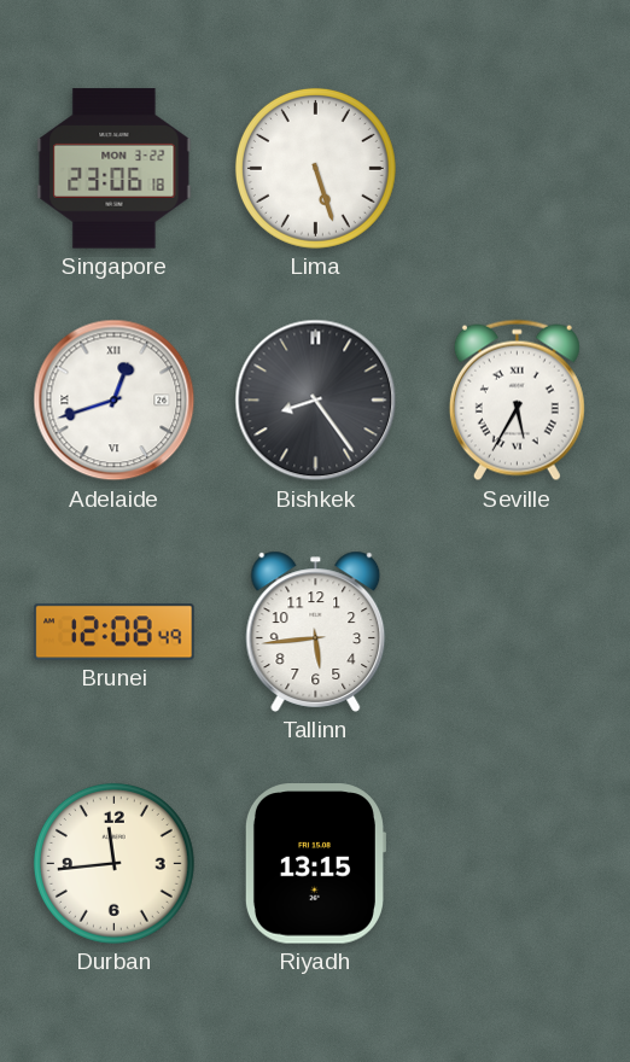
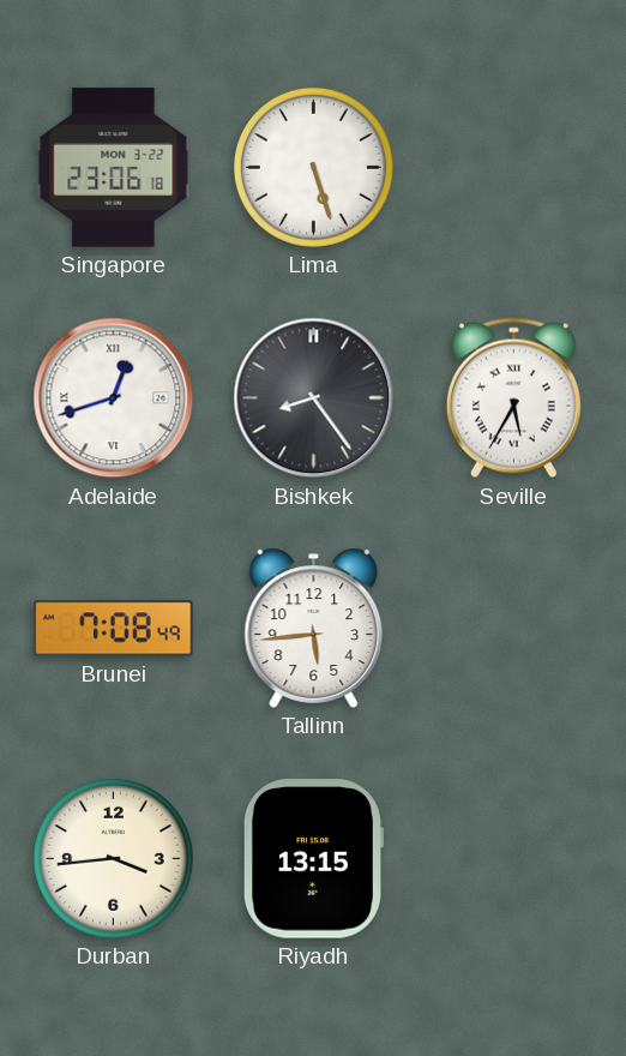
Brunei: 12:08 -> 7:08
Durban: 11:44 -> 3:44
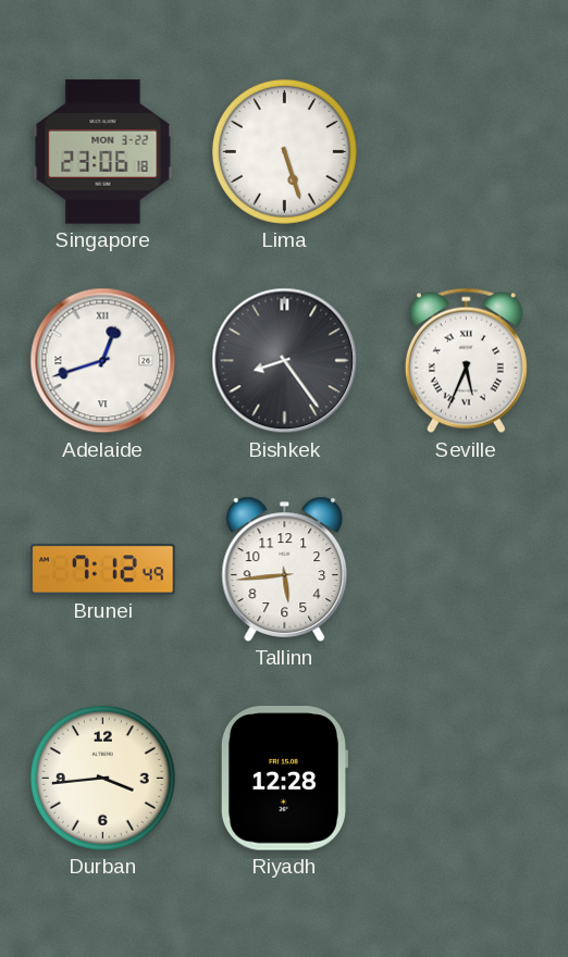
Seville: 5:35 -> 5:34
Brunei: 7:08 -> 7:12
Riyadh: 13:15 -> 12:28
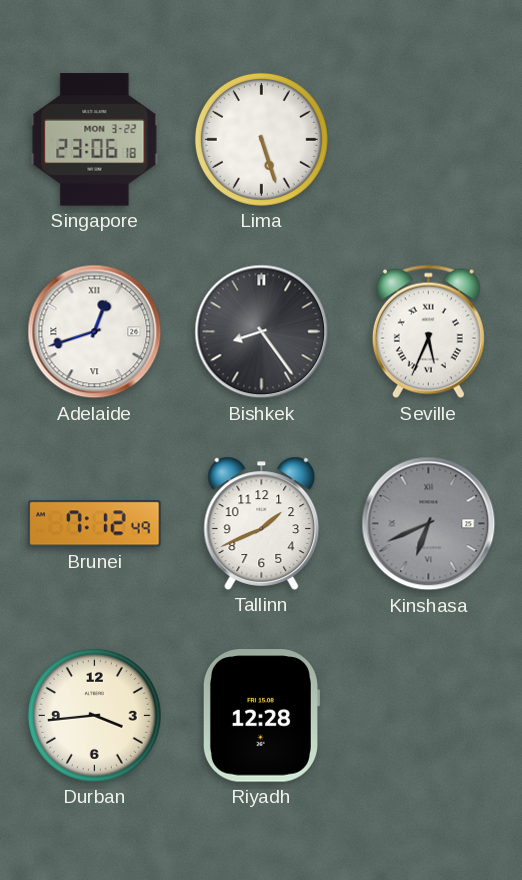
Tallinn: 5:44 -> 1:41
Kinshasa: none -> 6:41
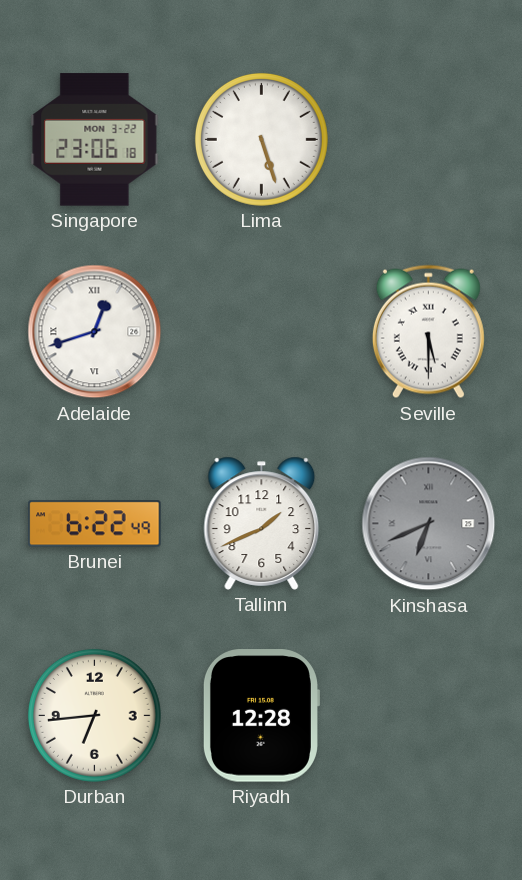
Bishkek: 8:24 -> none
Seville: 5:34 -> 5:30
Brunei: 7:12 -> 6:22
Durban: 3:44 -> 6:44
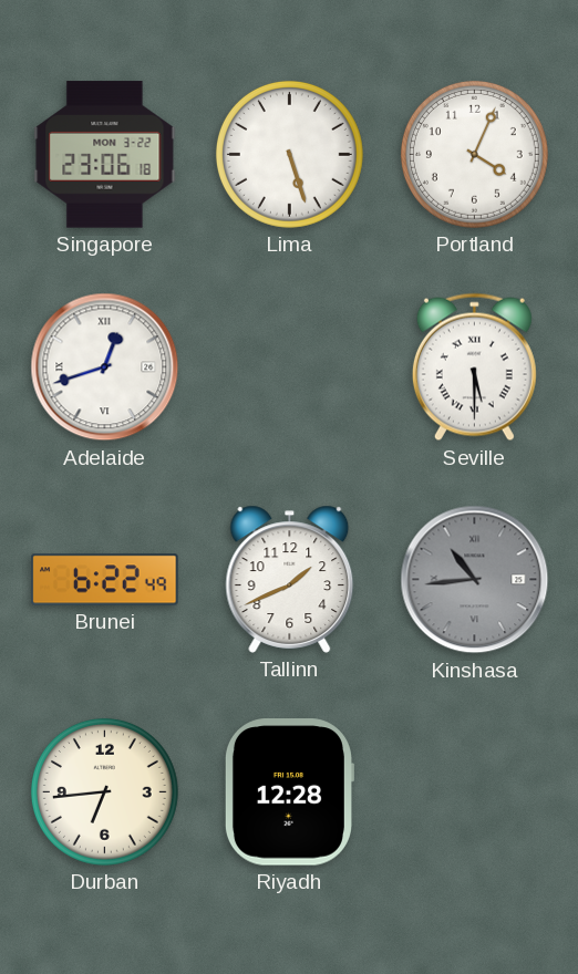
Portland: none -> 4:04
Kinshasa: 6:41 -> 10:44
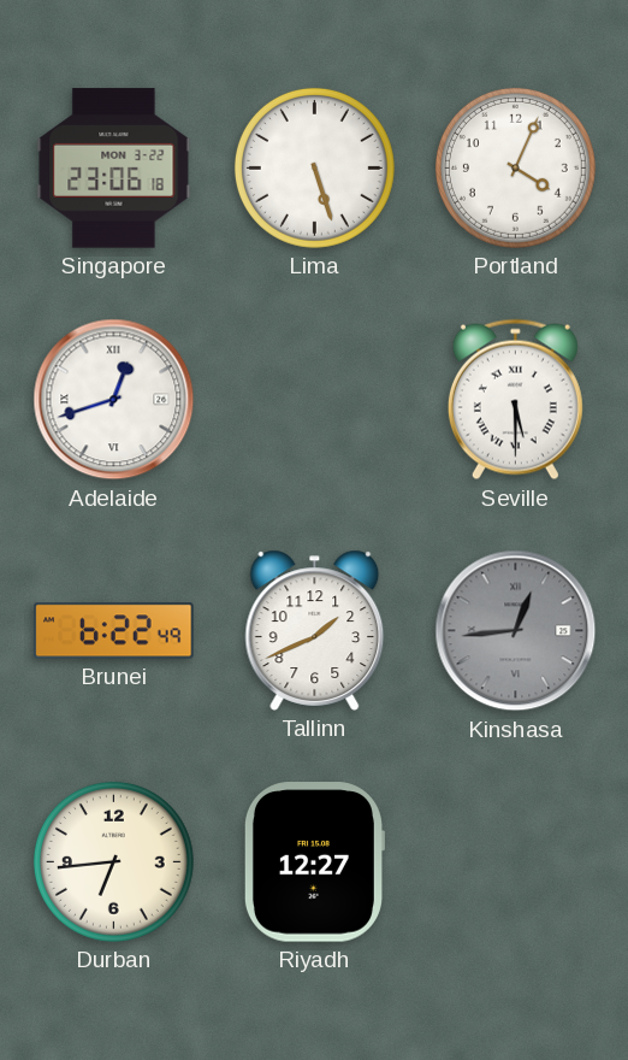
Kinshasa: 10:44 -> 12:44
Riyadh: 12:28 -> 12:27
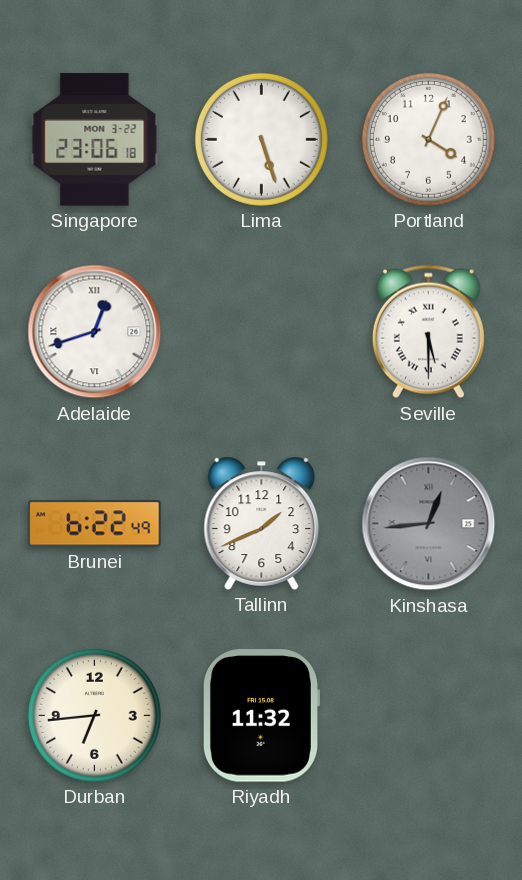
Riyadh: 12:27 -> 11:32
